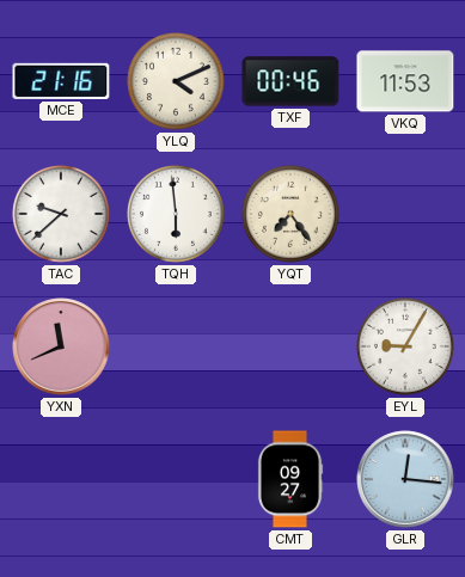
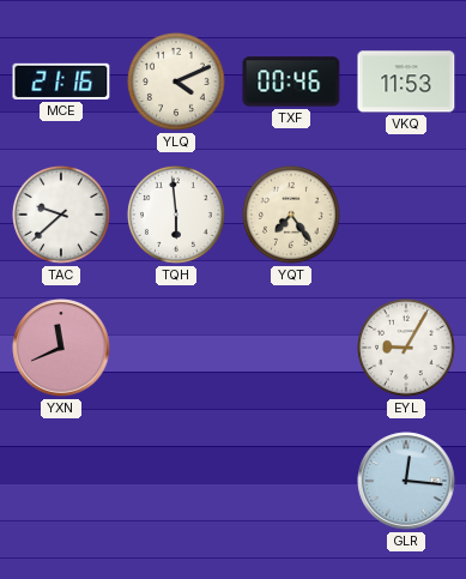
CMT: 09:27 -> none
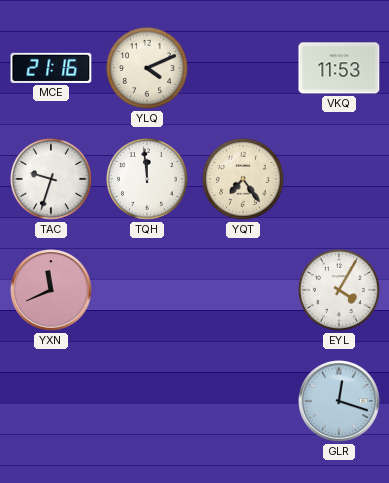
TXF: 00:46 -> none
TAC: 9:38 -> 9:33
TQH: 5:59 -> 11:59
EYL: 9:05 -> 4:05
GLR: 12:16 -> 12:18
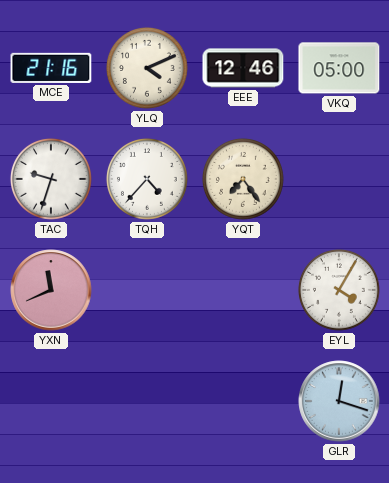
EEE: none -> 12:46
VKQ: 11:53 -> 05:00
TQH: 11:59 -> 4:37
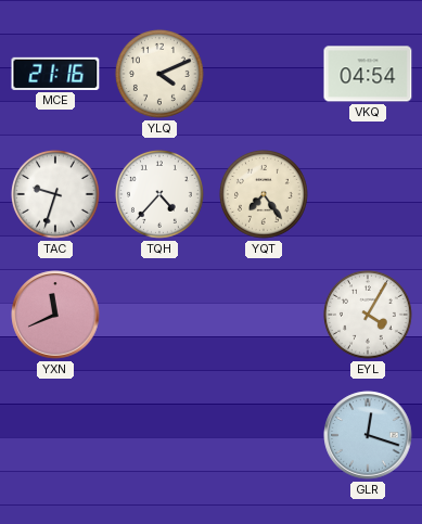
EEE: 12:46 -> none
VKQ: 05:00 -> 04:54
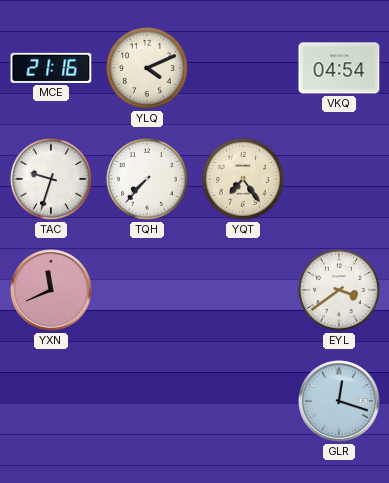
TQH: 4:37 -> 7:37
EYL: 4:05 -> 3:39
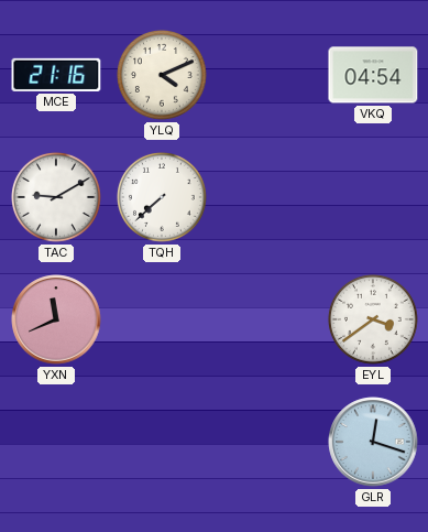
TAC: 9:33 -> 9:10
TQH: 7:37 -> 7:38
YQT: 7:24 -> none
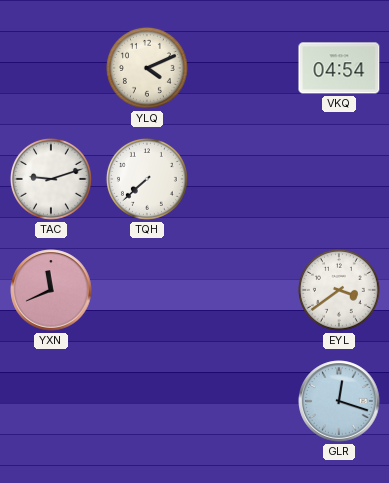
MCE: 21:16 -> none
TAC: 9:10 -> 9:12
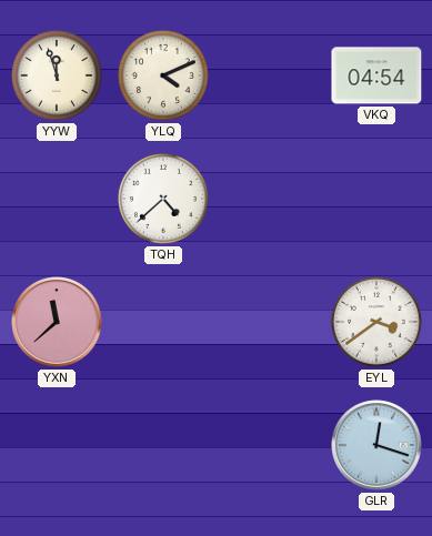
YYW: none -> 11:57
TAC: 9:12 -> none
TQH: 7:38 -> 4:38
YXN: 11:41 -> 11:38
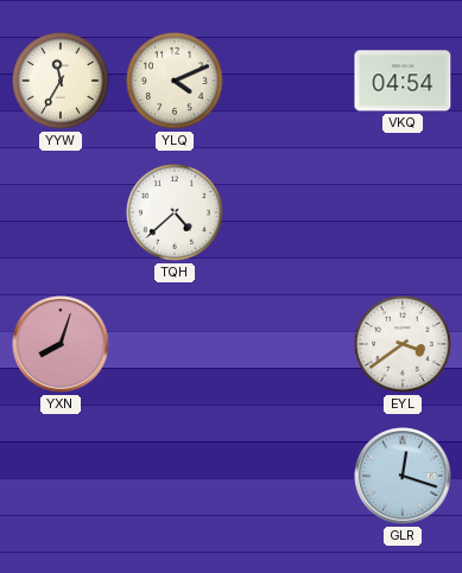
YYW: 11:57 -> 11:35
YXN: 11:38 -> 8:03
